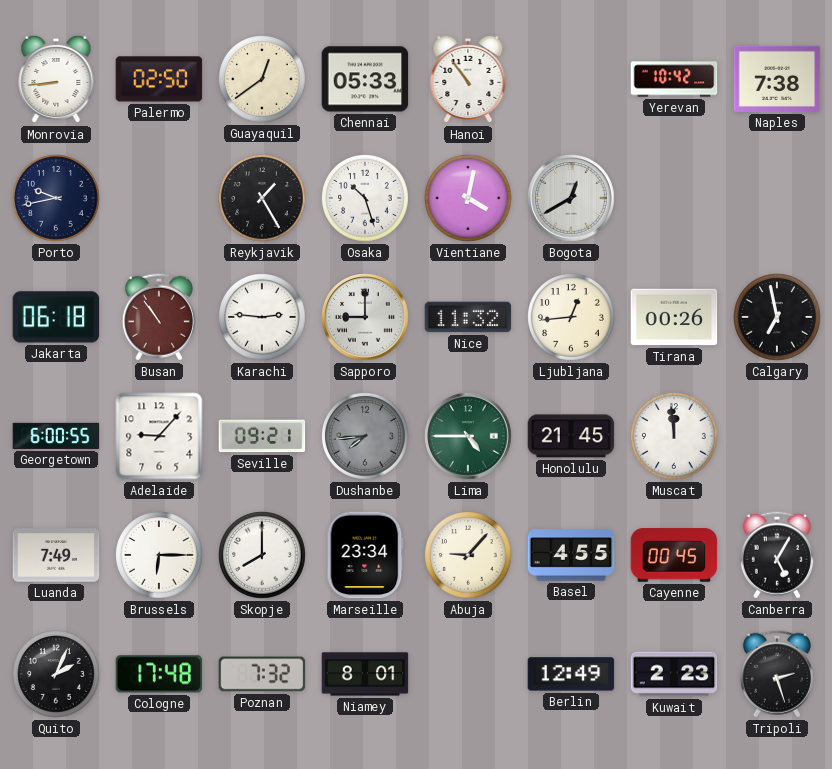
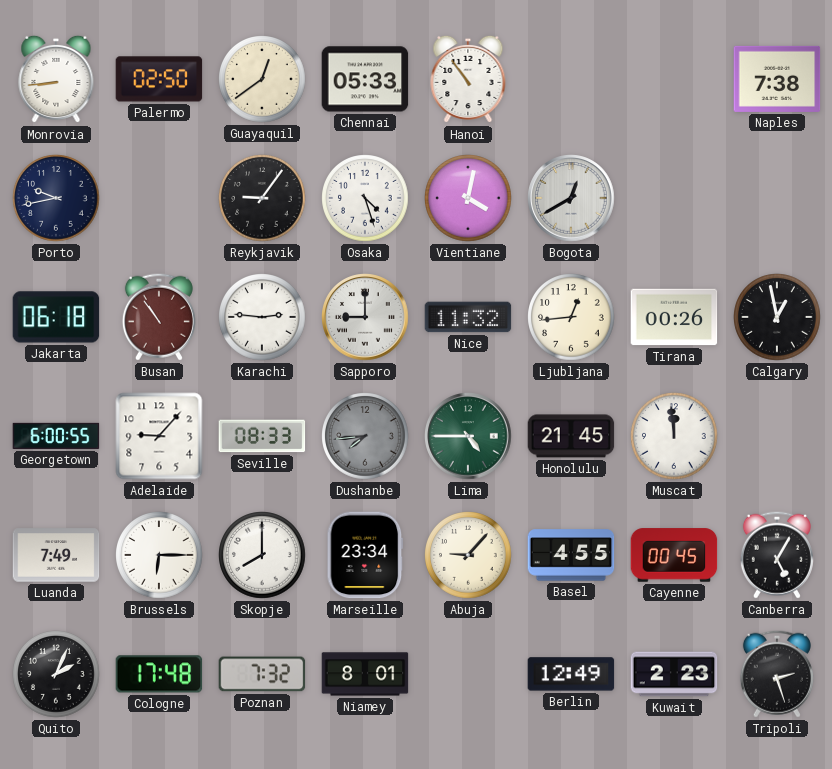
Yerevan: 10:42 -> none
Reykjavik: 1:25 -> 9:06
Osaka: 10:27 -> 4:27
Calgary: 6:58 -> 12:58
Seville: 09:21 -> 08:33
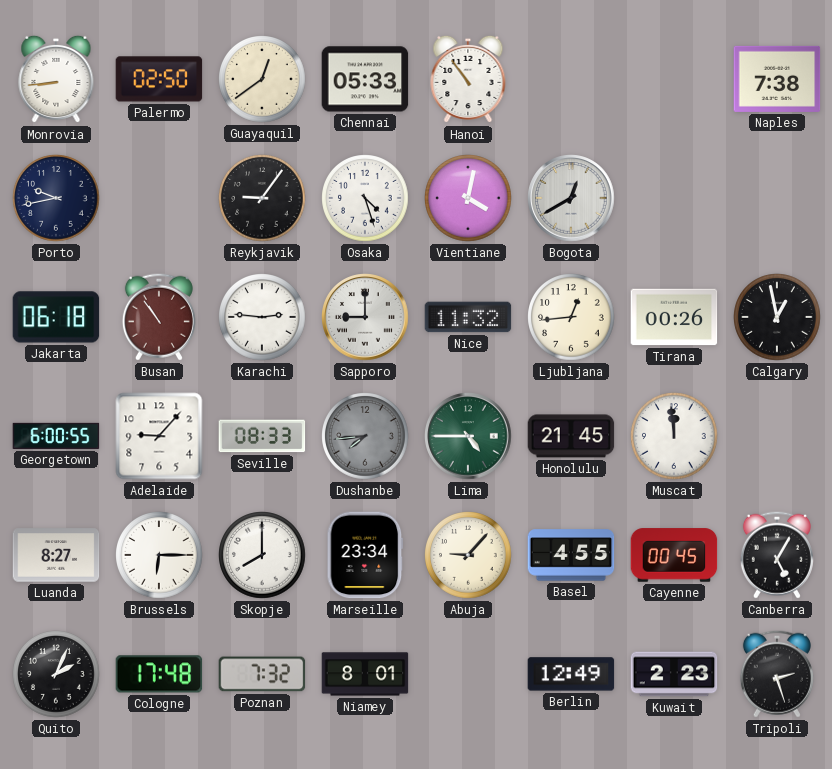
Luanda: 7:49 -> 8:27
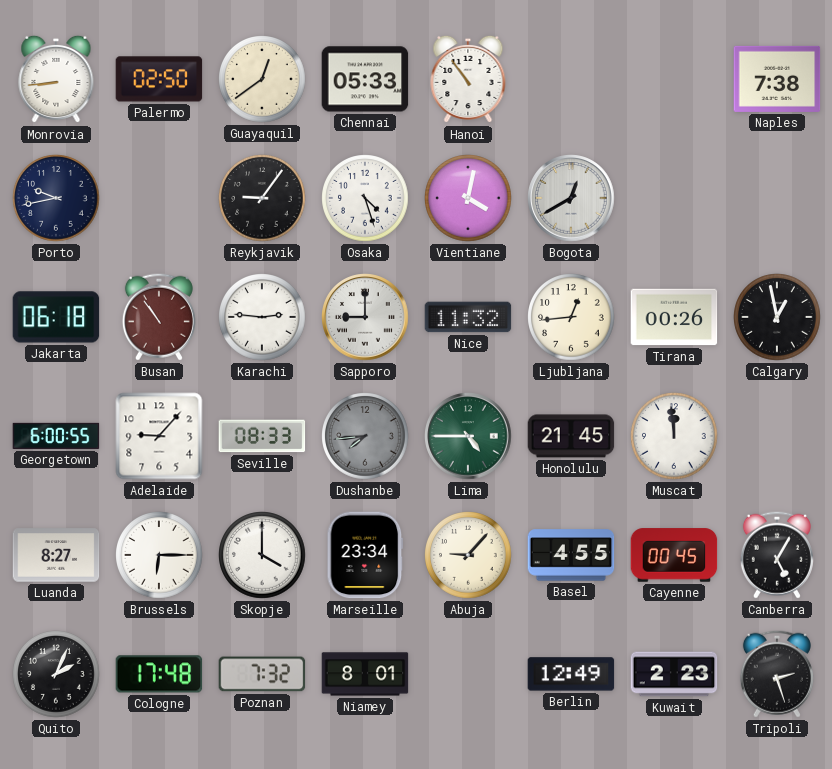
Skopje: 8:00 -> 4:00
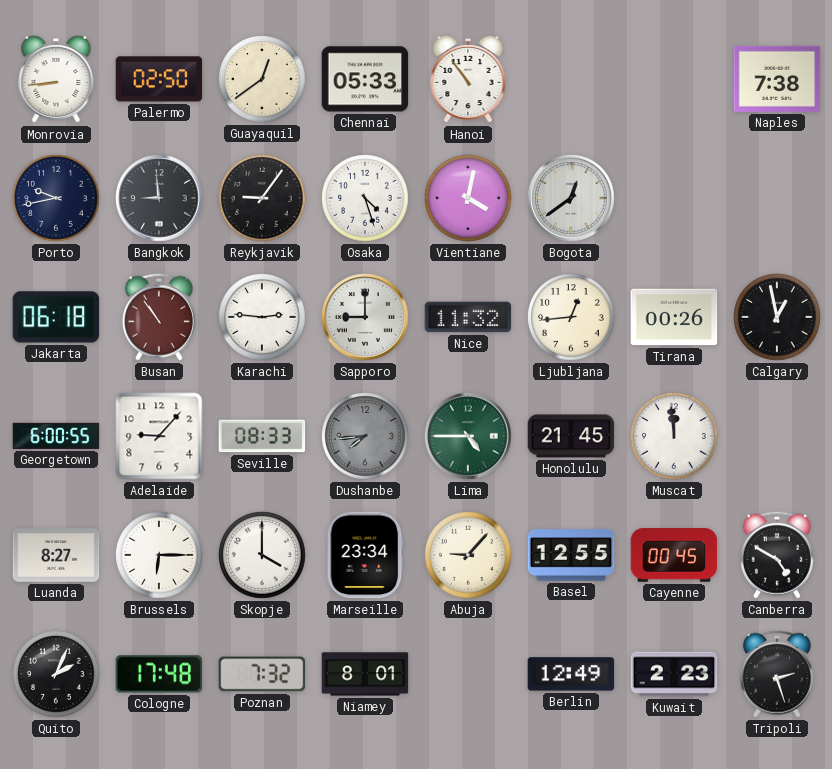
Bangkok: none -> 8:59
Bogota: 12:40 -> 12:39
Basel: 4:55 -> 12:55
Canberra: 5:05 -> 4:50
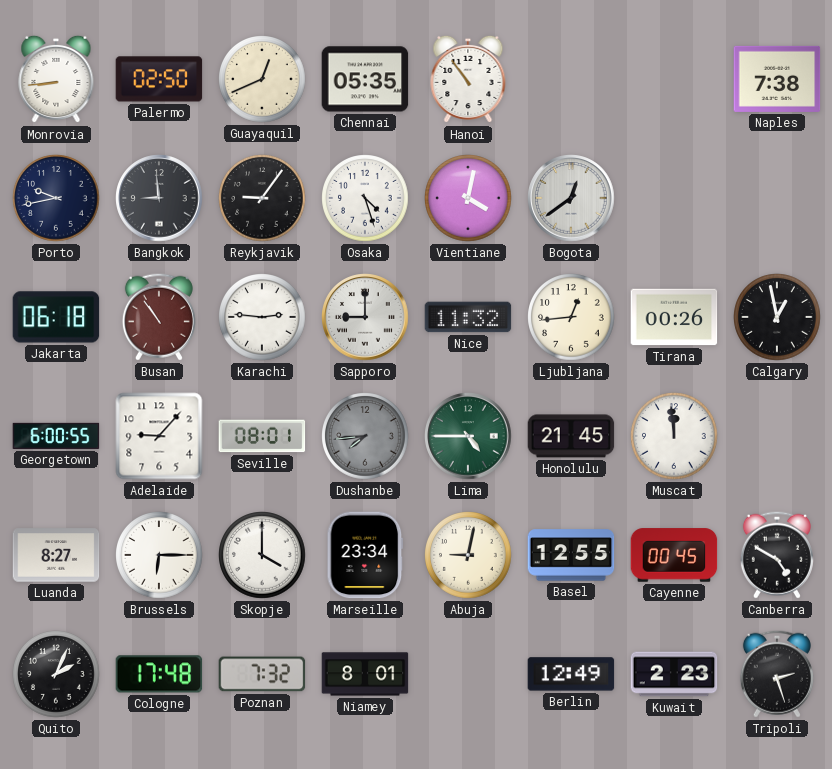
Guayaquil: 12:39 -> 12:41
Chennai: 05:33 -> 05:35
Seville: 08:33 -> 08:01
Abuja: 9:07 -> 9:02
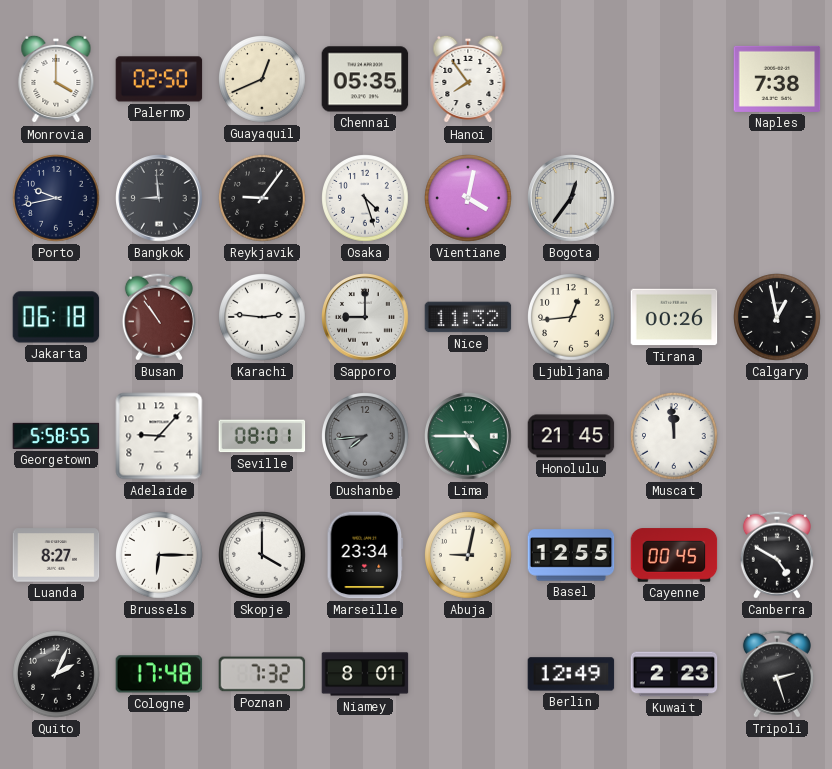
Monrovia: 8:44 -> 4:00
Hanoi: 10:54 -> 7:54
Bogota: 12:39 -> 12:36
Georgetown: 6:00 -> 5:58
